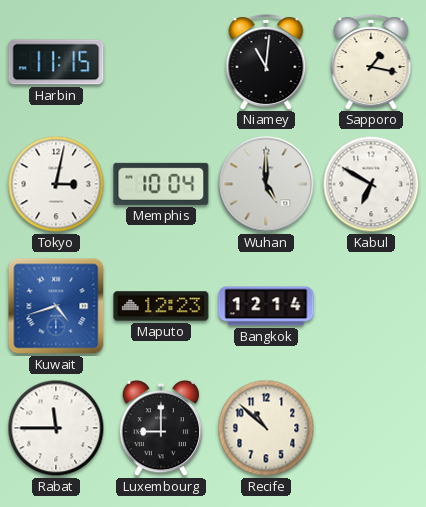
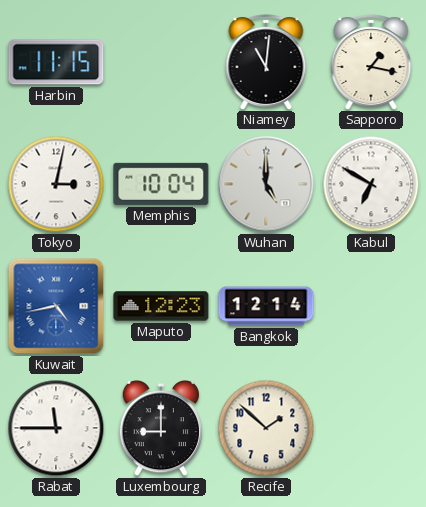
Kuwait: 4:42 -> 4:43
Recife: 10:52 -> 1:52
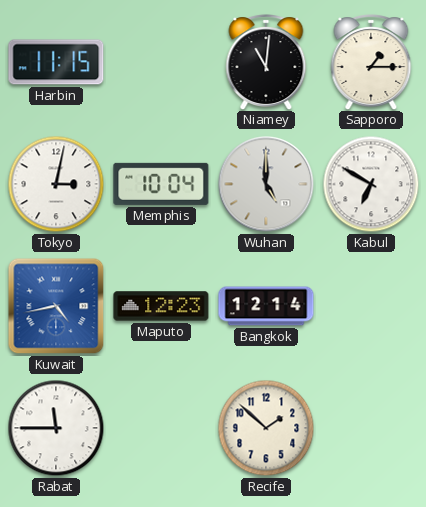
Sapporo: 1:17 -> 1:15
Luxembourg: 9:00 -> none
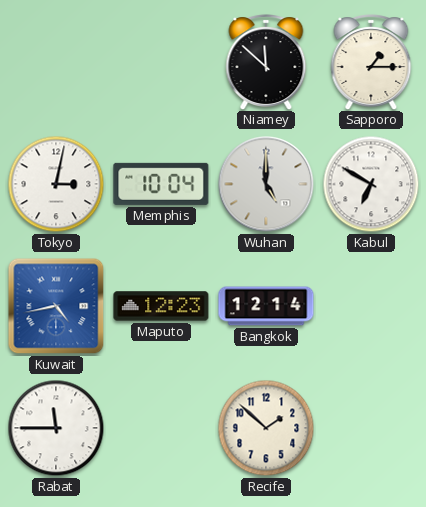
Harbin: 11:15 -> none
Niamey: 11:01 -> 11:52
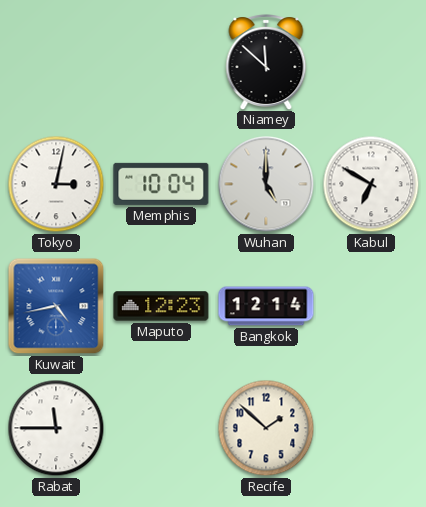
Sapporo: 1:15 -> none
